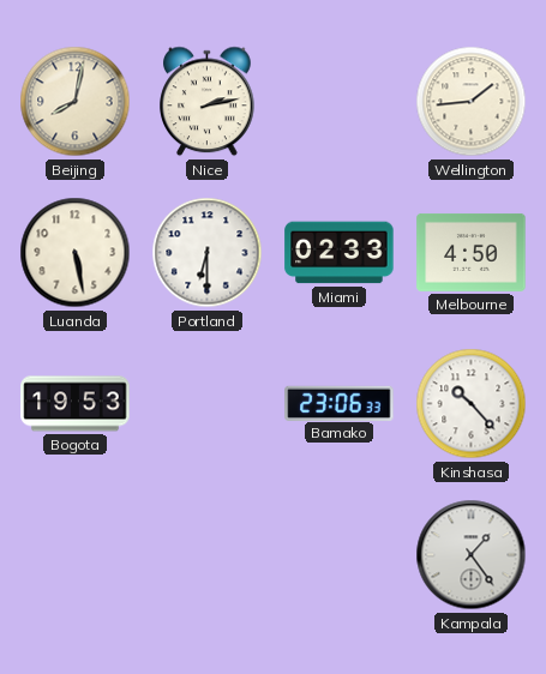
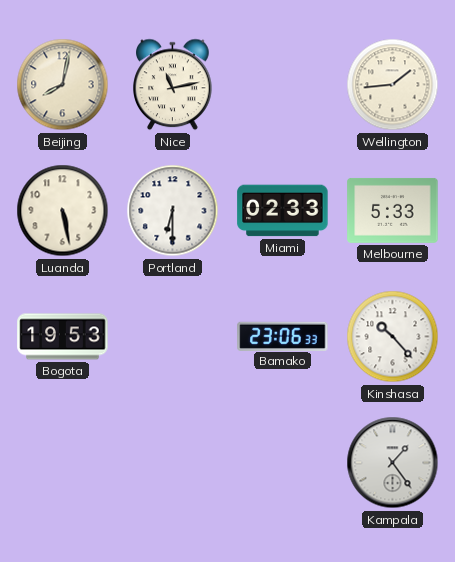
Nice: 2:13 -> 11:13
Melbourne: 4:50 -> 5:33
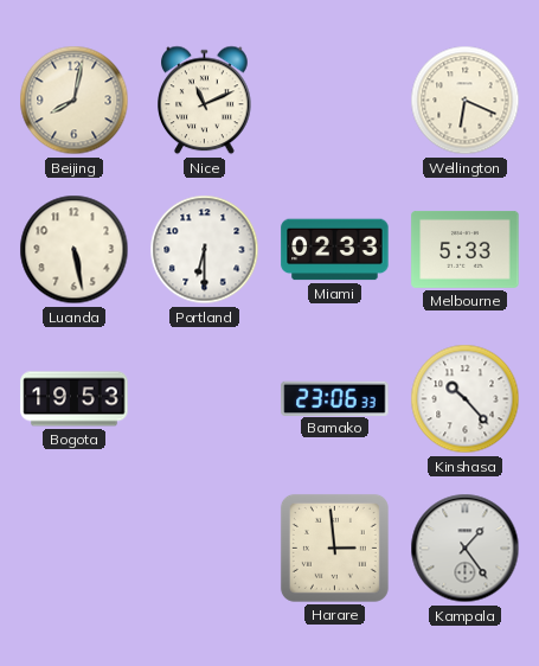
Nice: 11:13 -> 11:11
Wellington: 1:44 -> 6:19
Harare: none -> 2:59
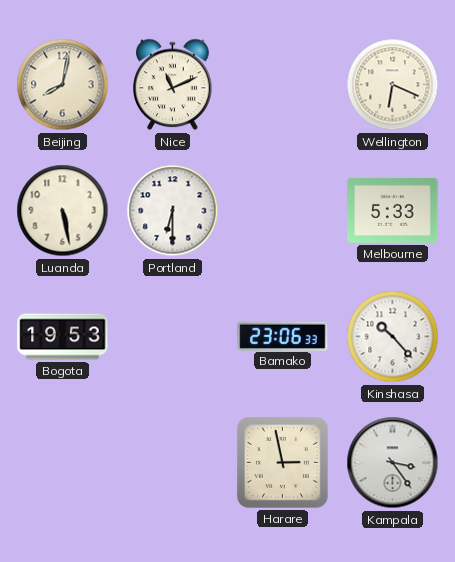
Miami: 02:33 -> none
Harare: 2:59 -> 2:58
Kampala: 1:24 -> 3:24
